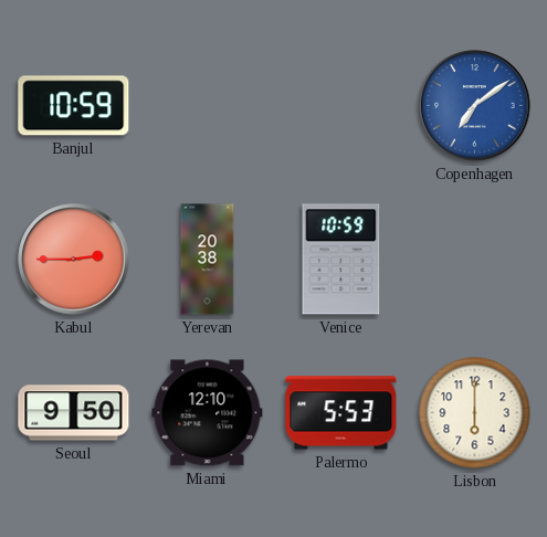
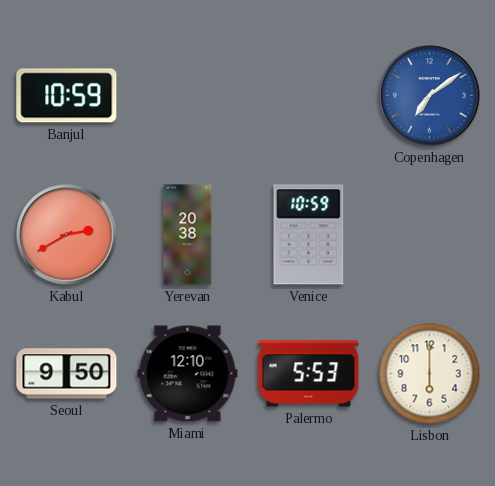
Kabul: 2:45 -> 2:40
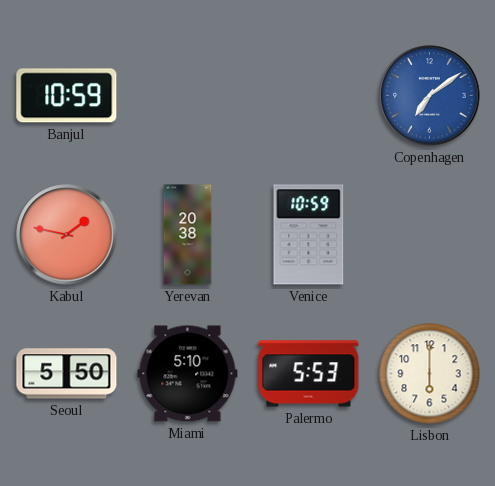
Kabul: 2:40 -> 1:47
Seoul: 9:50 -> 5:50
Miami: 12:10 -> 5:10
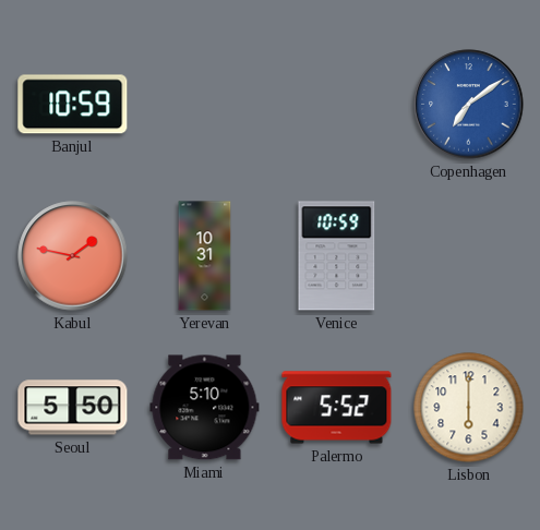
Yerevan: 20:38 -> 10:31
Palermo: 5:53 -> 5:52
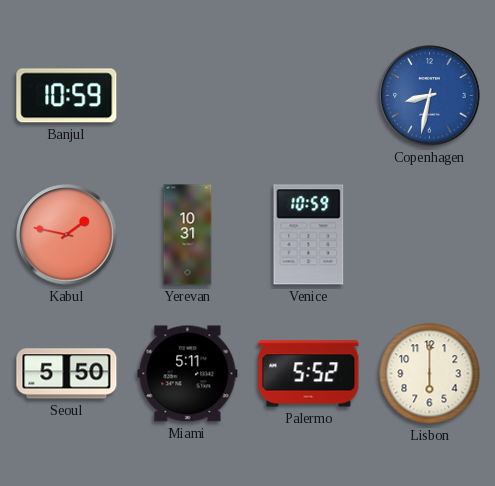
Copenhagen: 7:09 -> 8:32
Miami: 5:10 -> 5:11
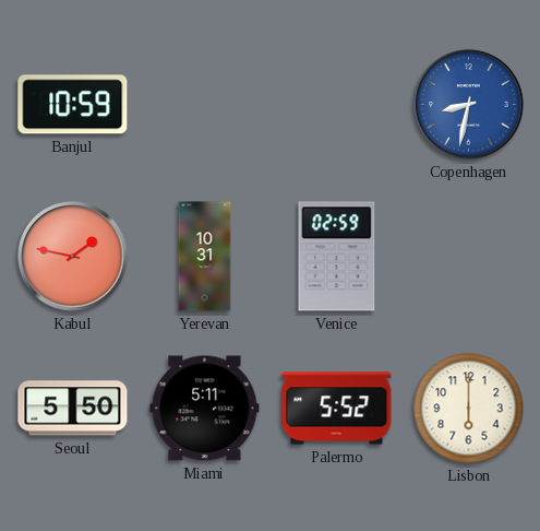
Venice: 10:59 -> 02:59
